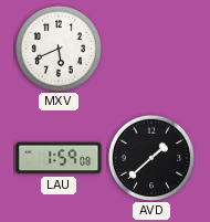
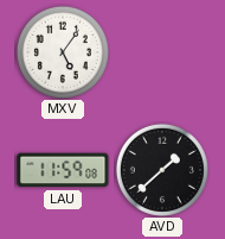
MXV: 5:41 -> 5:06
LAU: 1:59 -> 11:59
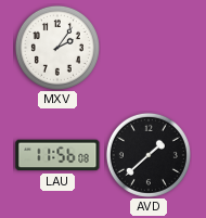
MXV: 5:06 -> 2:06
LAU: 11:59 -> 11:56
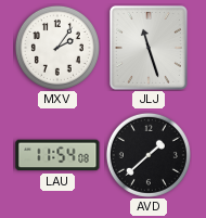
JLJ: none -> 11:27
LAU: 11:56 -> 11:54
